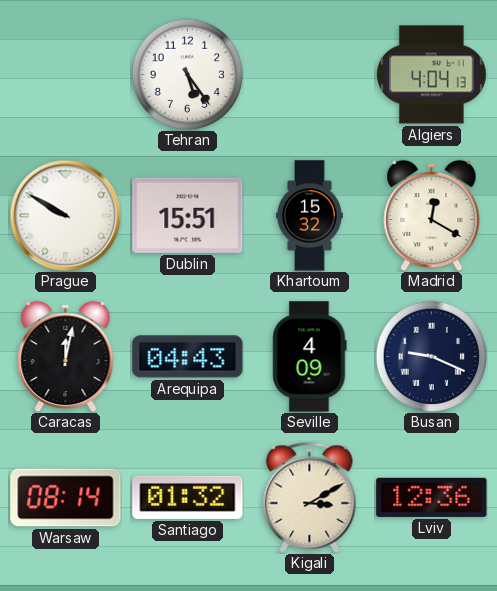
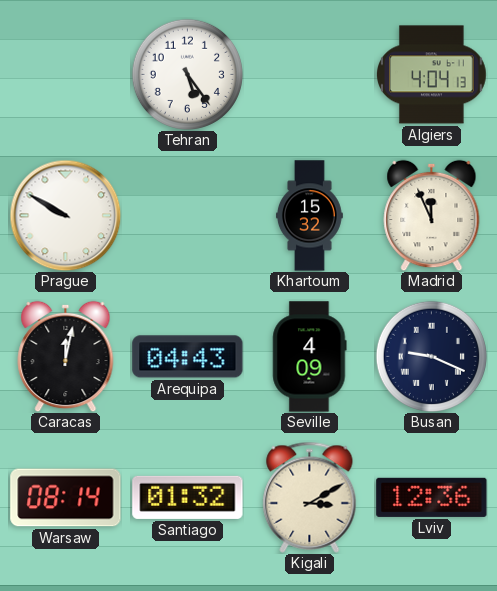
Dublin: 15:51 -> none
Madrid: 12:20 -> 11:56
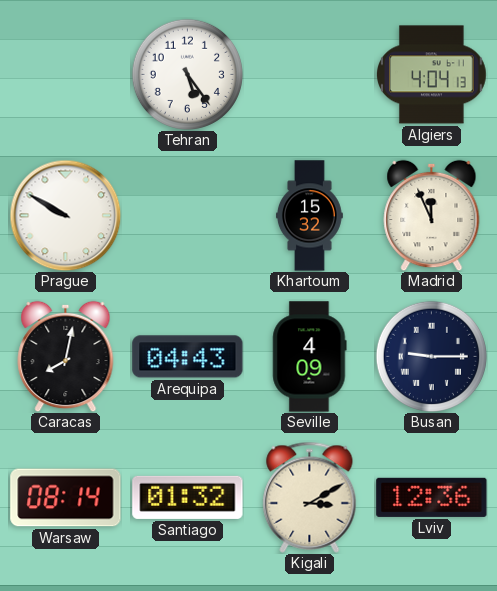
Caracas: 12:02 -> 8:02
Busan: 9:19 -> 9:15
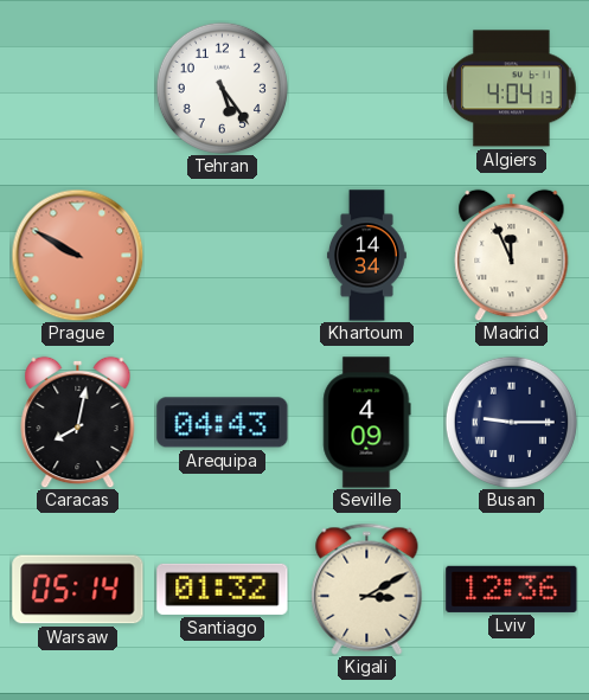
Prague dial: white -> salmon
Khartoum: 15:32 -> 14:34
Warsaw: 08:14 -> 05:14
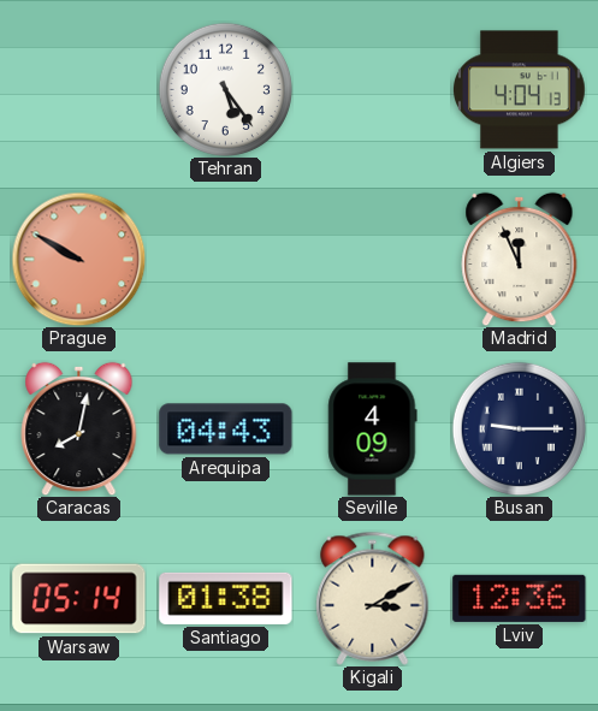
Khartoum: 14:34 -> none
Santiago: 01:32 -> 01:38
